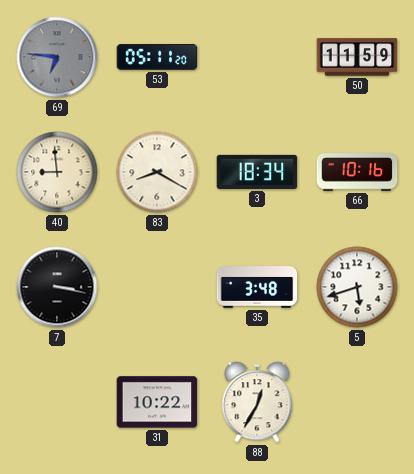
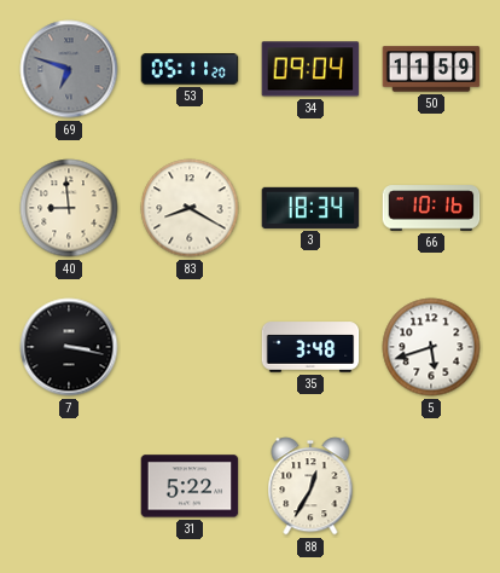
69: 6:46 -> 6:48
34: none -> 09:04
31: 10:22 -> 5:22
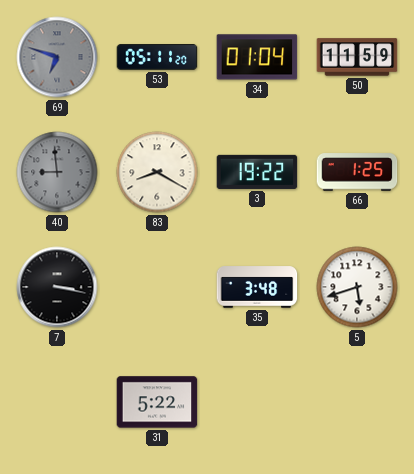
34: 09:04 -> 01:04
40 dial: cream -> grey
3: 18:34 -> 19:22
66: 10:16 -> 1:25
88: 12:35 -> none
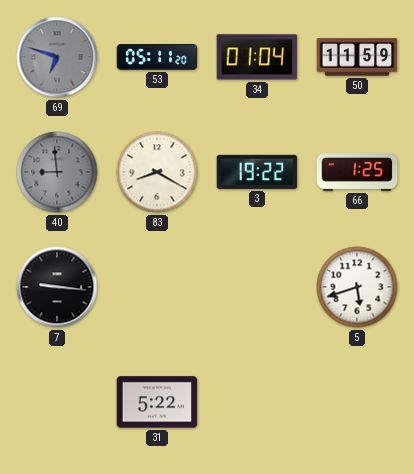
7: 3:17 -> 9:16
35: 3:48 -> none
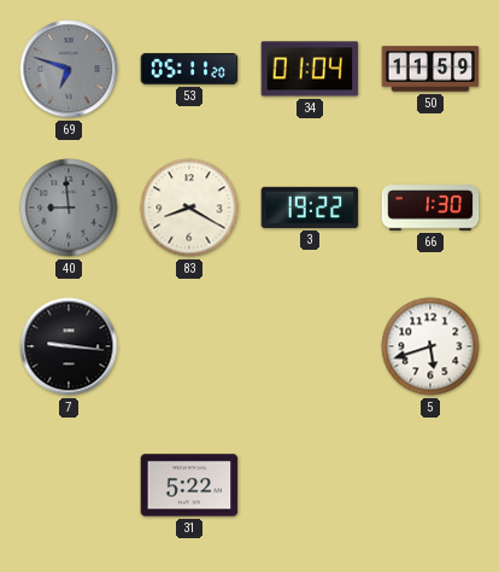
66: 1:25 -> 1:30
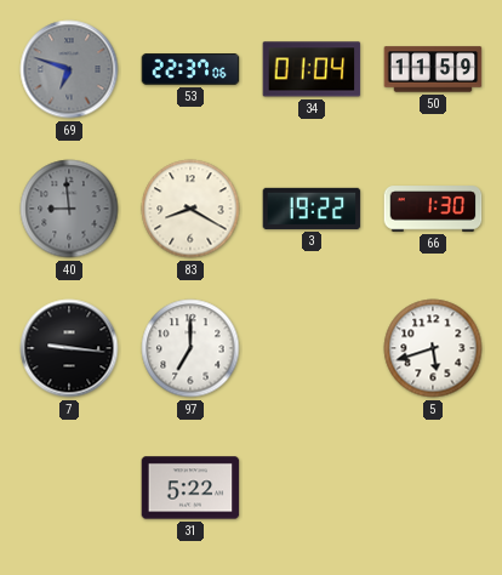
53: 05:11 -> 22:37
97: none -> 7:00
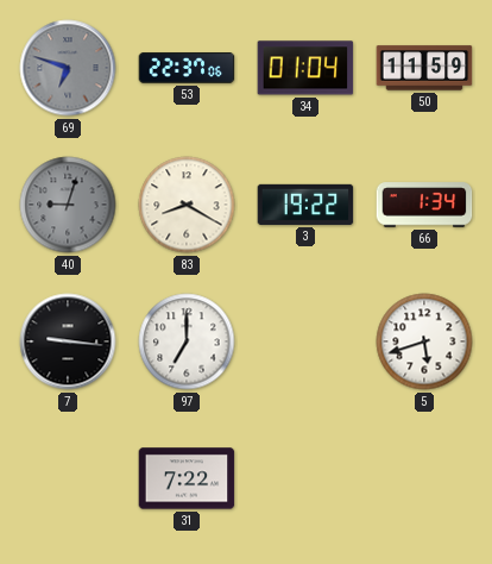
40: 8:59 -> 9:03
66: 1:30 -> 1:34
31: 5:22 -> 7:22
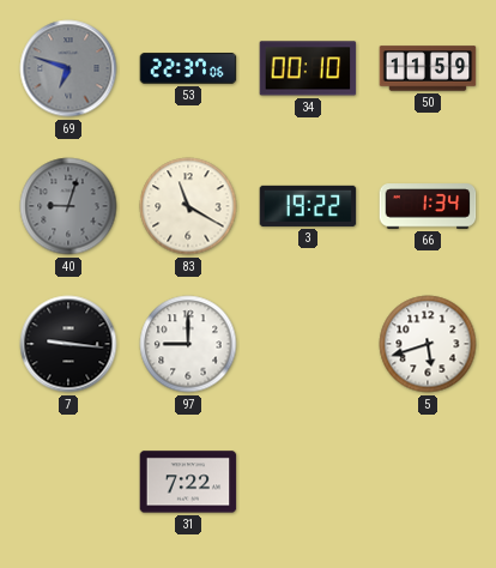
34: 01:04 -> 00:10
83: 8:20 -> 11:20
97: 7:00 -> 9:00
